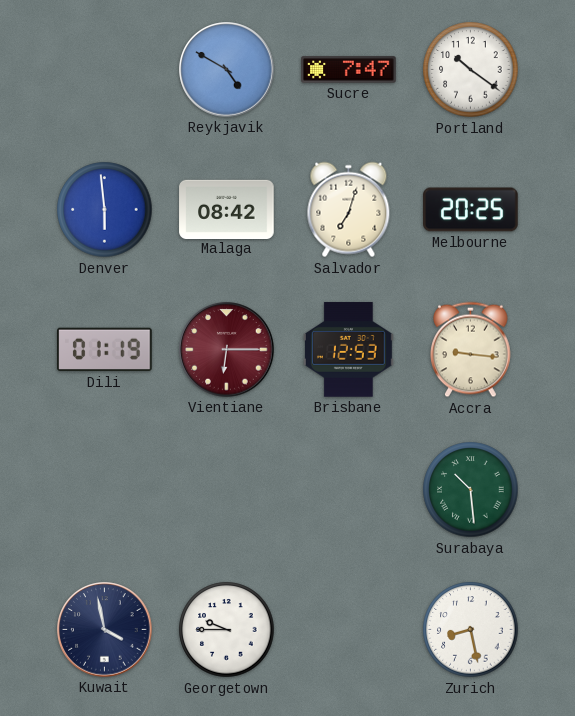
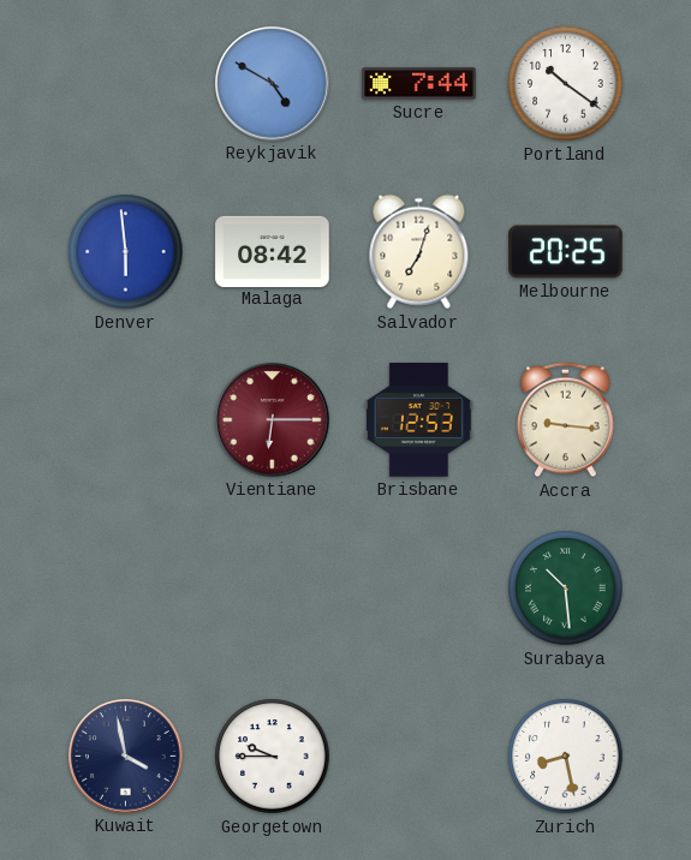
Sucre: 7:47 -> 7:44
Dili: 01:19 -> none
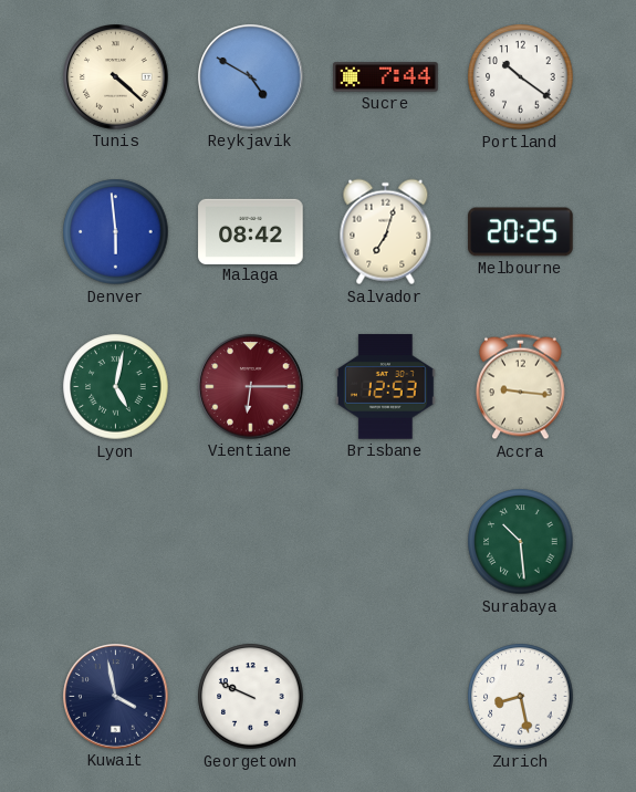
Tunis: none -> 4:22
Lyon: none -> 5:02
Georgetown: 9:45 -> 9:49
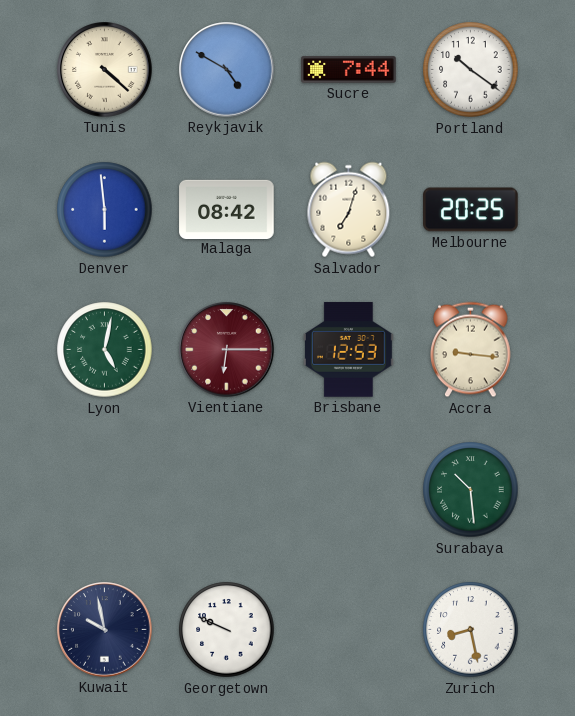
Kuwait: 3:58 -> 9:58
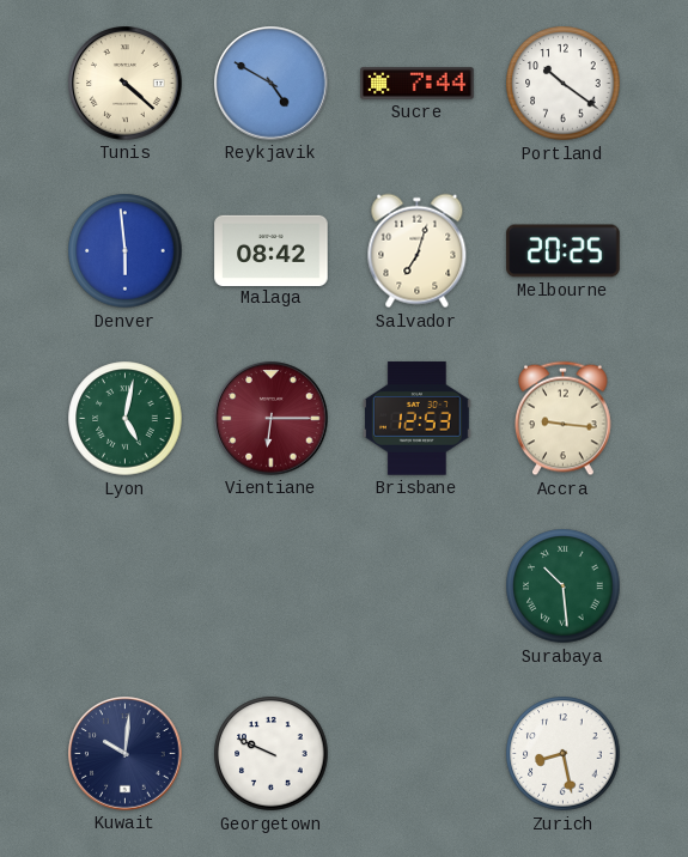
Kuwait: 9:58 -> 10:01
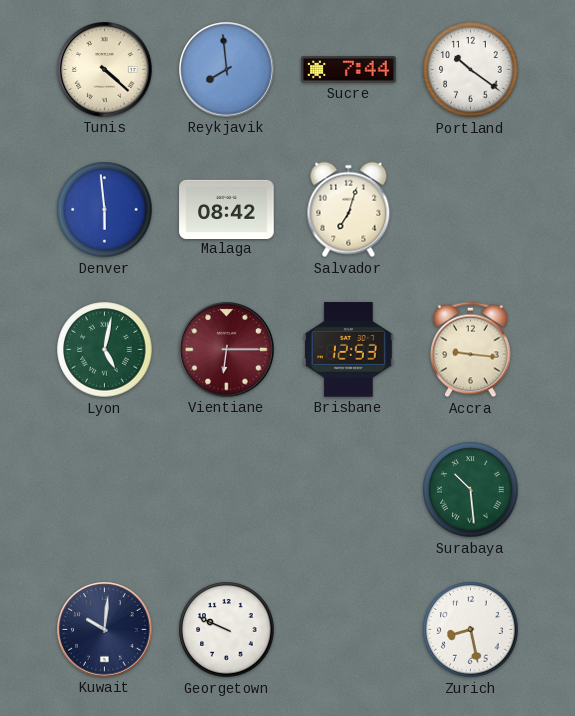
Reykjavik: 4:50 -> 7:59
Melbourne: 20:25 -> none
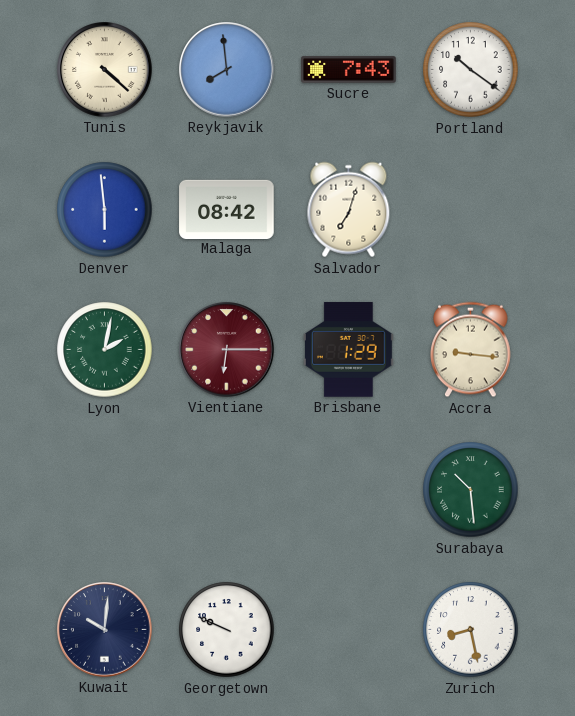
Sucre: 7:44 -> 7:43
Lyon: 5:02 -> 2:02
Brisbane: 12:53 -> 1:29
